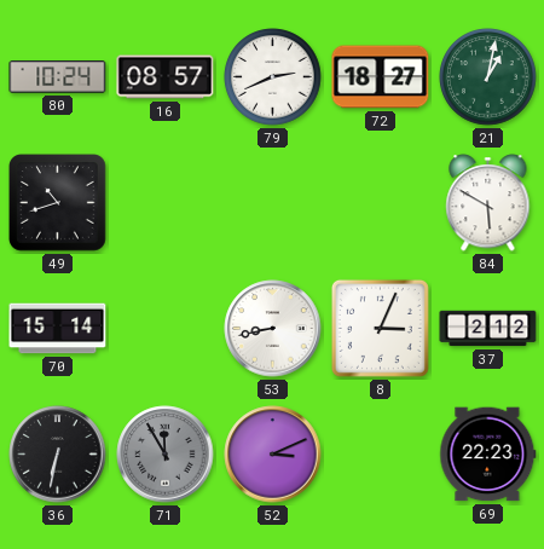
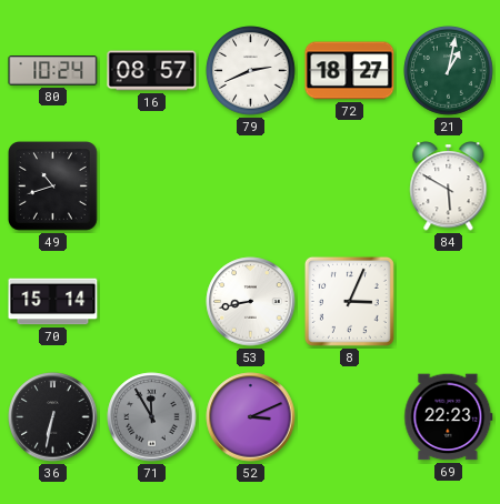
37: 2:12 -> none
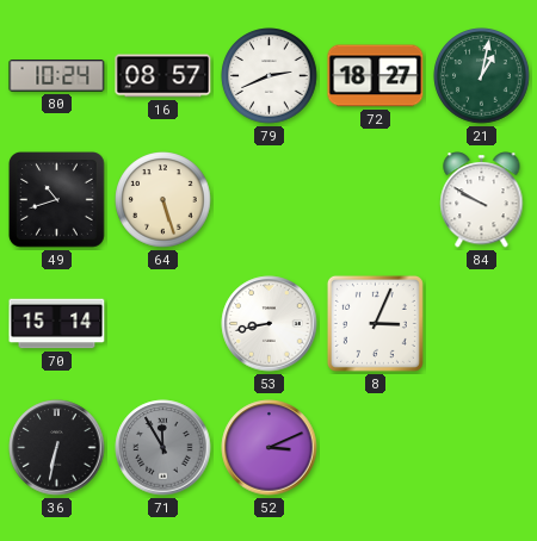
64: none -> 5:27
84: 5:50 -> 9:50
69: 22:23 -> none
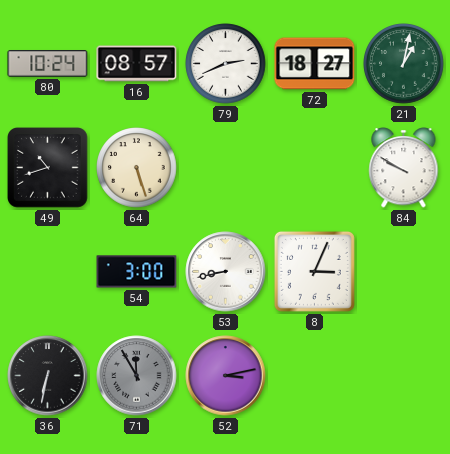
70: 15:14 -> none
54: none -> 3:00
52: 3:11 -> 3:13
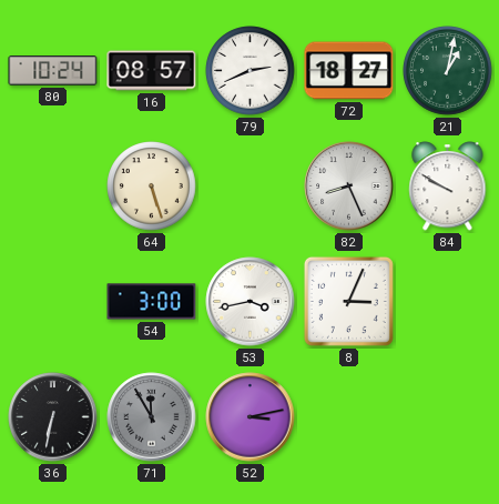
49: 10:42 -> none
82: none -> 8:26
53: 8:43 -> 3:43
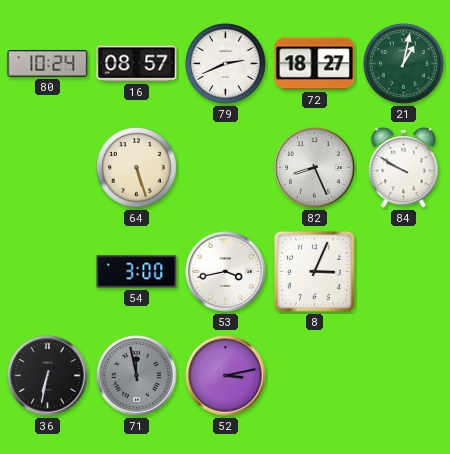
71: 11:55 -> 11:58
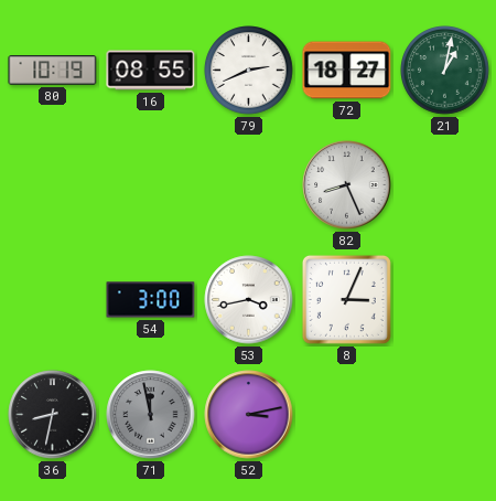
80: 10:24 -> 10:19
16: 08:57 -> 08:55
64: 5:27 -> none
84: 9:50 -> none
36: 6:32 -> 8:32
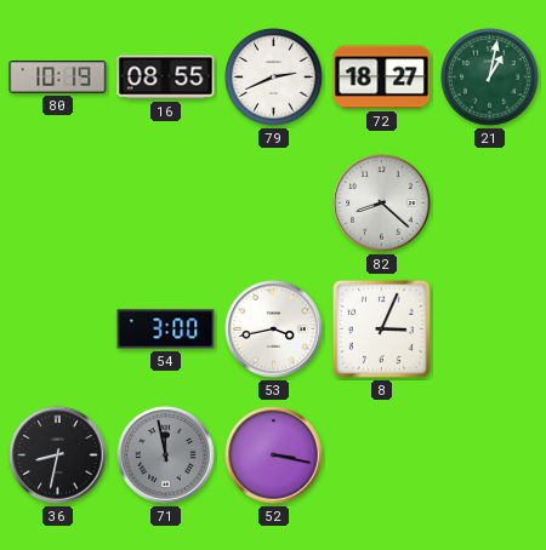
82: 8:26 -> 8:22
52: 3:13 -> 3:17
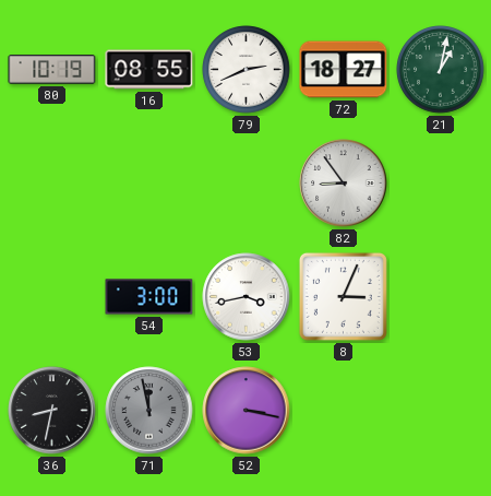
82: 8:22 -> 8:54
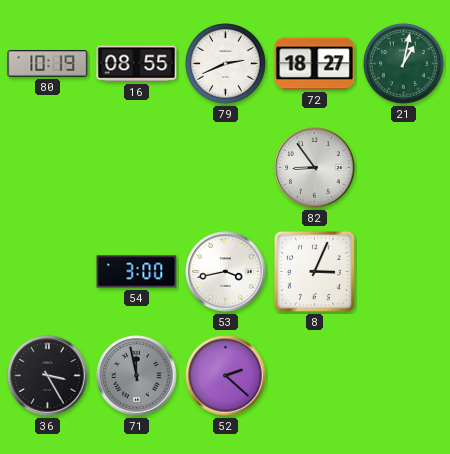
36: 8:32 -> 3:25
52: 3:17 -> 2:22
